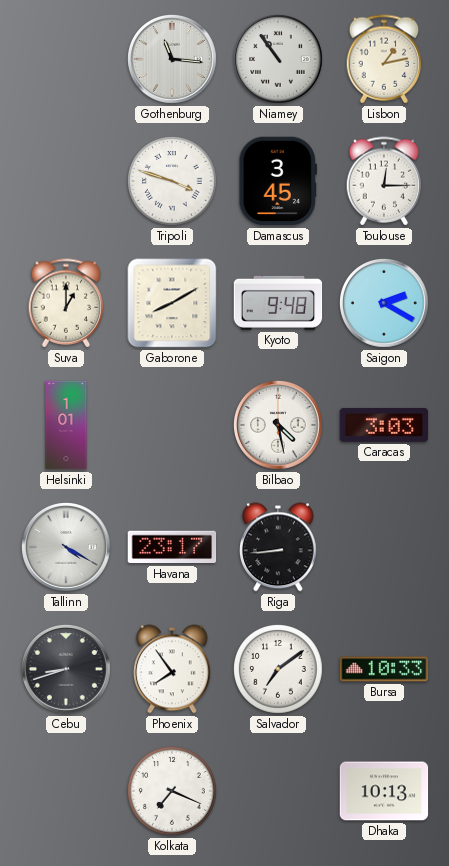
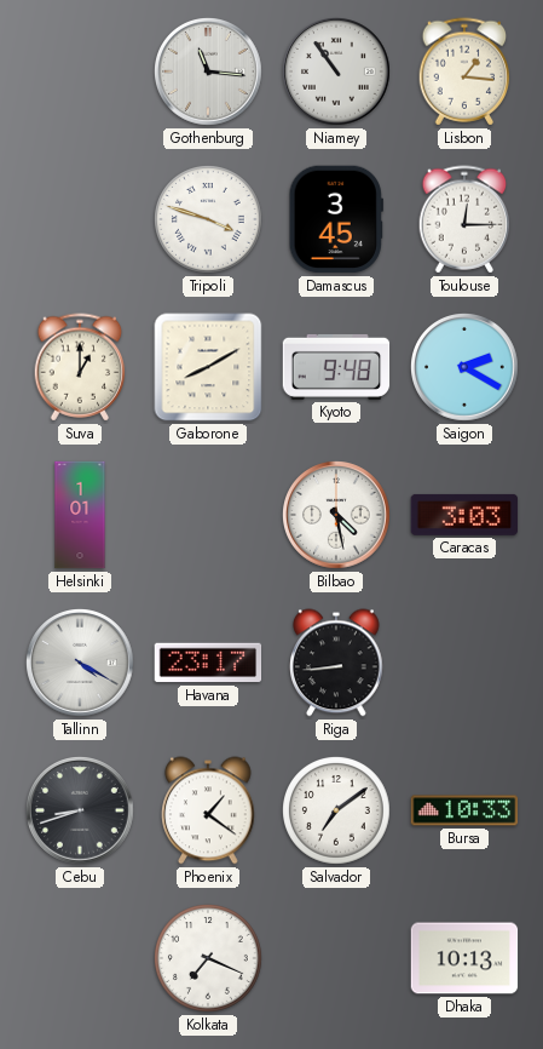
Lisbon: 1:13 -> 1:16
Phoenix: 7:54 -> 1:21
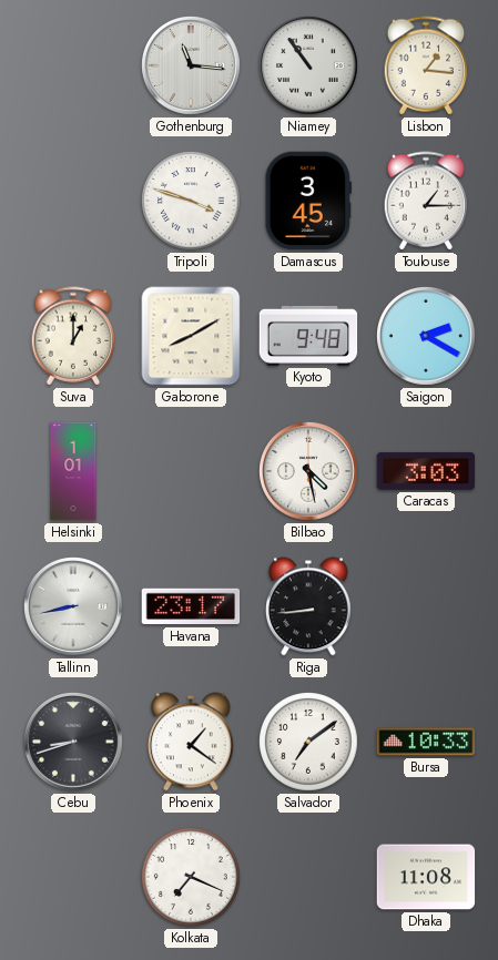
Toulouse: 12:15 -> 1:15
Tallinn: 4:20 -> 8:43
Dhaka: 10:13 -> 11:08
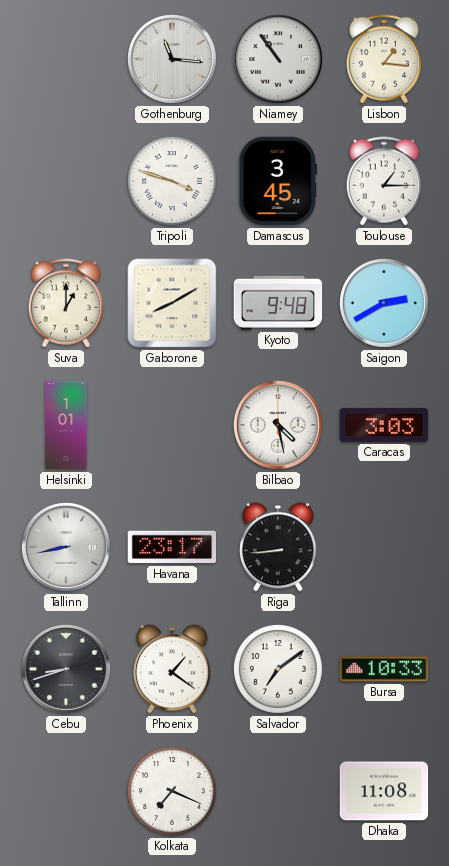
Saigon: 2:20 -> 2:40
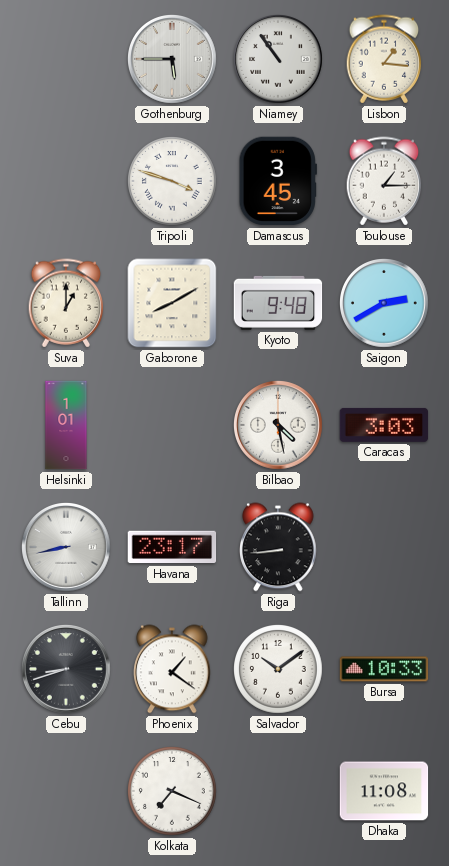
Gothenburg: 11:16 -> 5:45
Salvador: 7:09 -> 10:09
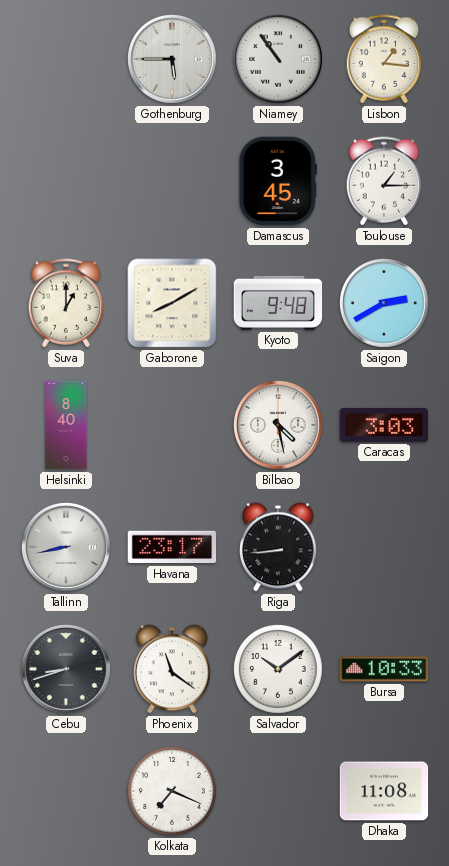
Tripoli: 3:48 -> none
Helsinki: 1:01 -> 8:40
Phoenix: 1:21 -> 11:21
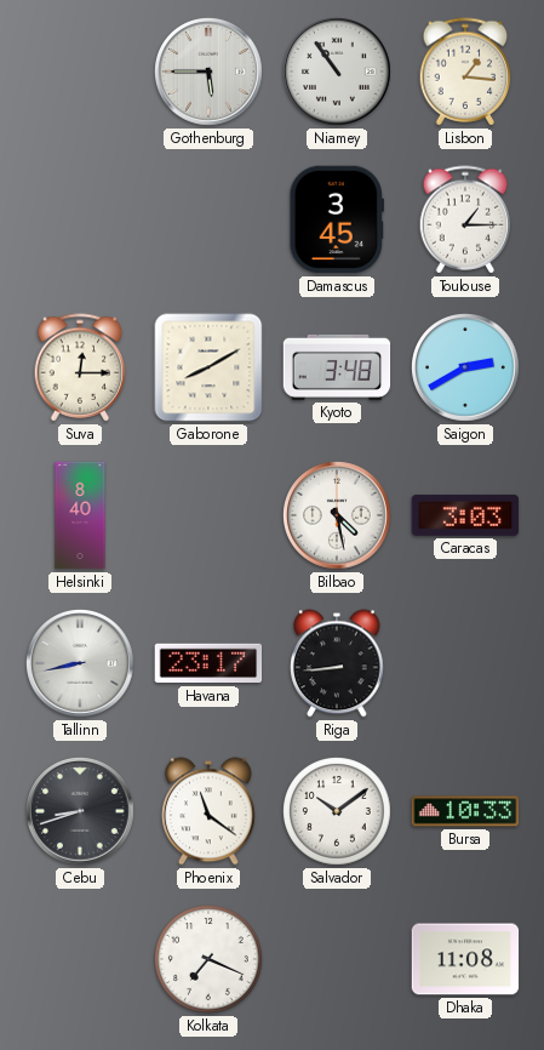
Suva: 1:00 -> 12:15
Kyoto: 9:48 -> 3:48
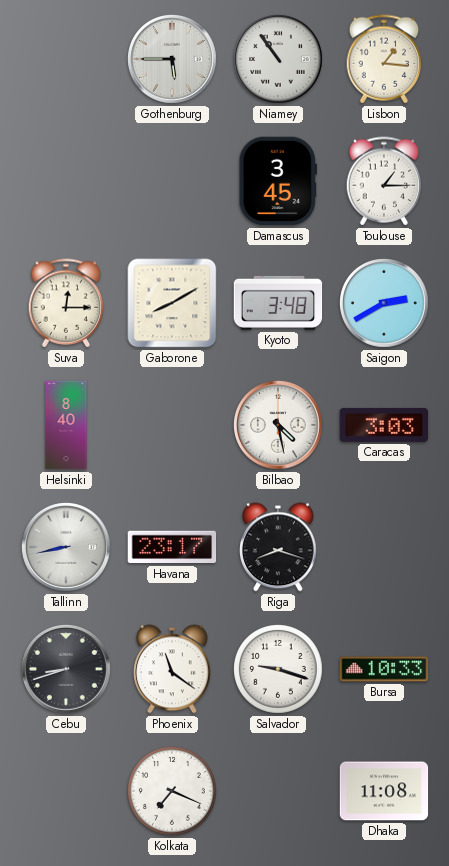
Riga: 8:44 -> 8:18
Salvador: 10:09 -> 9:18
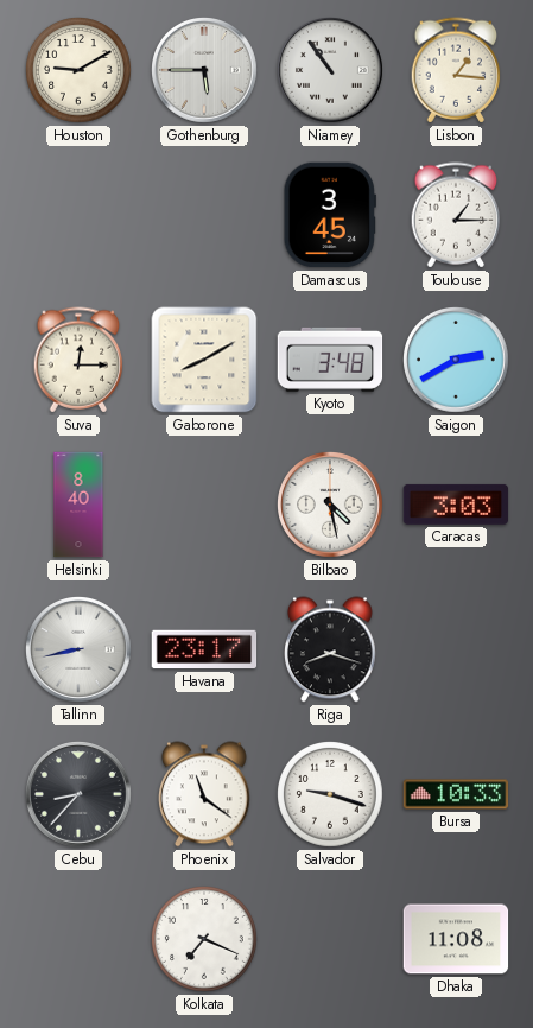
Houston: none -> 9:10
Cebu: 8:42 -> 8:37
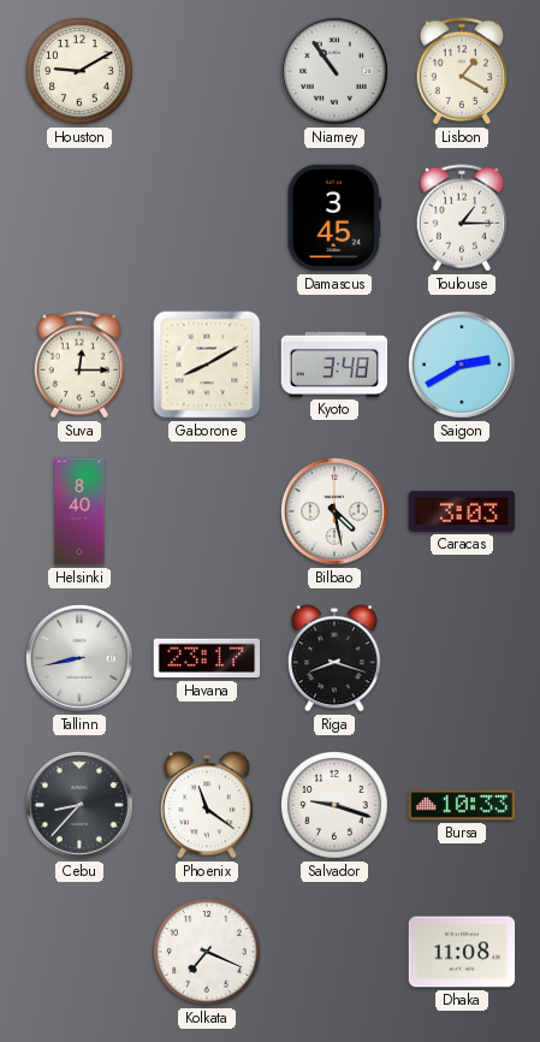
Gothenburg: 5:45 -> none
Lisbon: 1:16 -> 1:20
